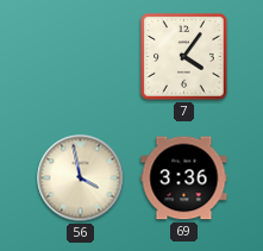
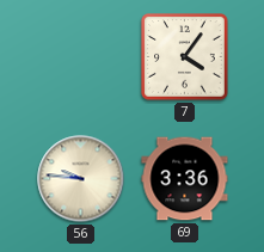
56: 3:58 -> 9:46
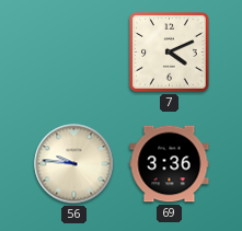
7: 4:06 -> 4:11
